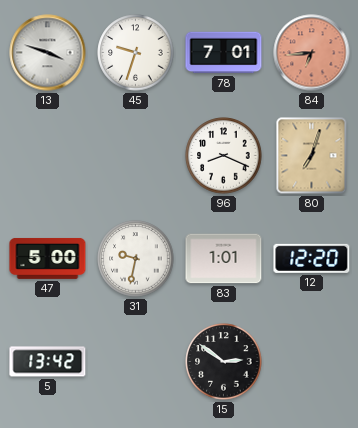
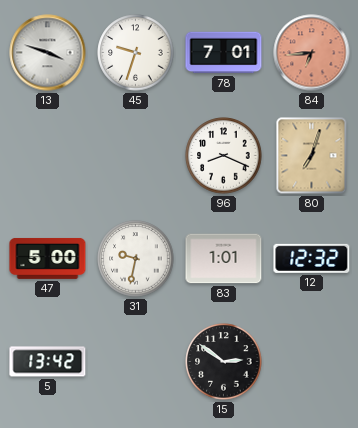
12: 12:20 -> 12:32
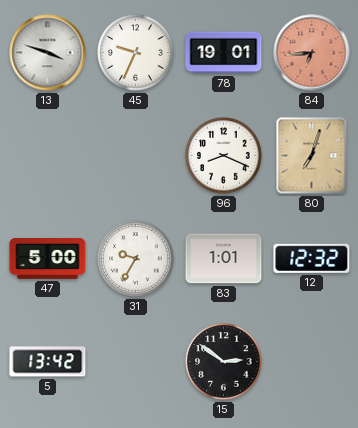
45: 9:33 -> 9:34
78: 7:01 -> 19:01
31: 9:32 -> 9:35
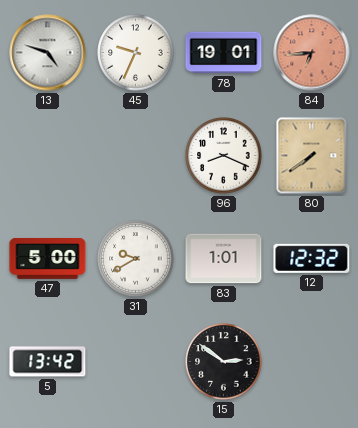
13: 3:48 -> 4:48
80: 7:03 -> 7:39
31: 9:35 -> 9:40
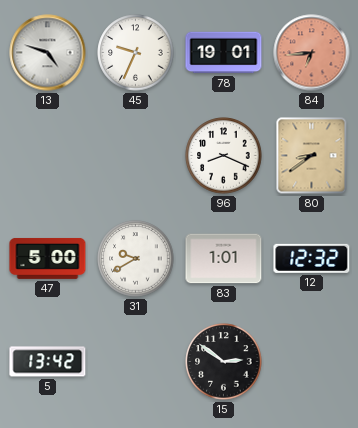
80: 7:39 -> 8:39
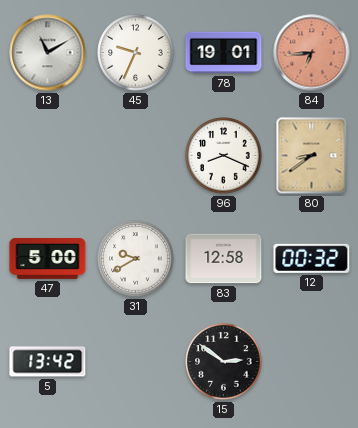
13: 4:48 -> 11:10
83: 1:01 -> 12:58
12: 12:32 -> 00:32
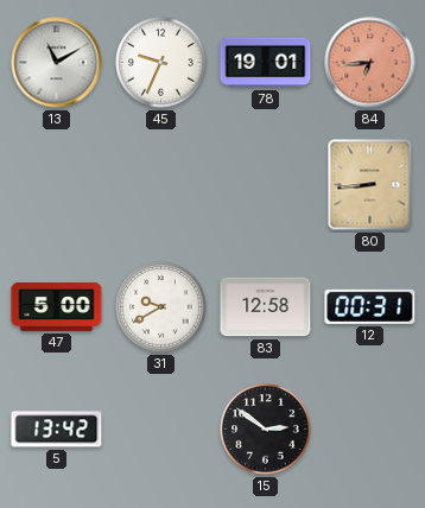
96: 8:19 -> none
80: 8:39 -> 8:44
12: 00:32 -> 00:31
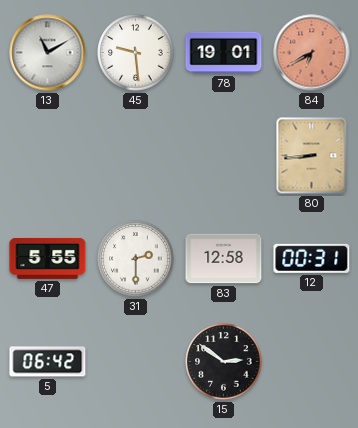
45: 9:34 -> 9:29
84: 6:44 -> 6:40
47: 5:00 -> 5:55
31: 9:40 -> 2:30
5: 13:42 -> 06:42
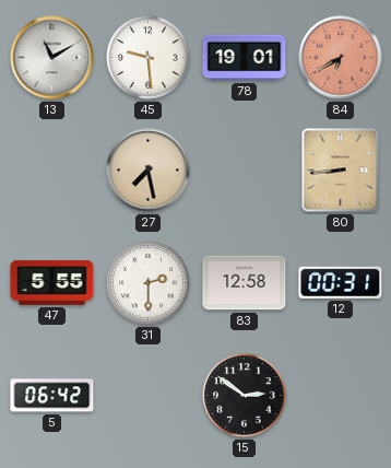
27: none -> 7:28
